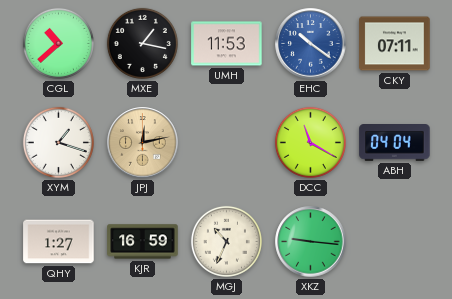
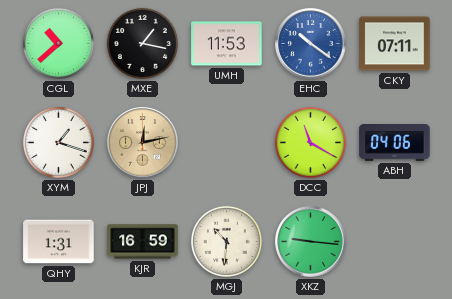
ABH: 04:04 -> 04:06
QHY: 1:27 -> 1:31
MGJ: 10:34 -> 10:31
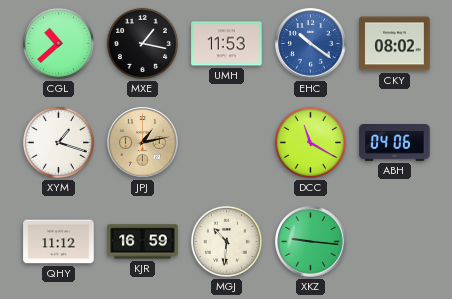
CKY: 07:11 -> 08:02
JPJ: 12:13 -> 1:13
QHY: 1:31 -> 11:12
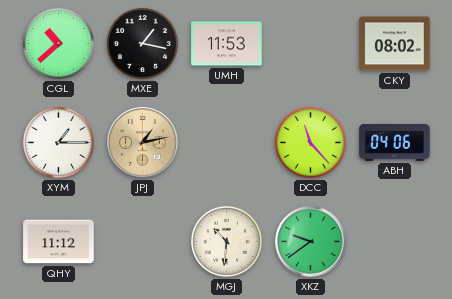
EHC: 10:21 -> none
XYM: 1:18 -> 1:15
DCC: 11:20 -> 11:23
KJR: 16:59 -> none
XKZ: 9:16 -> 9:39
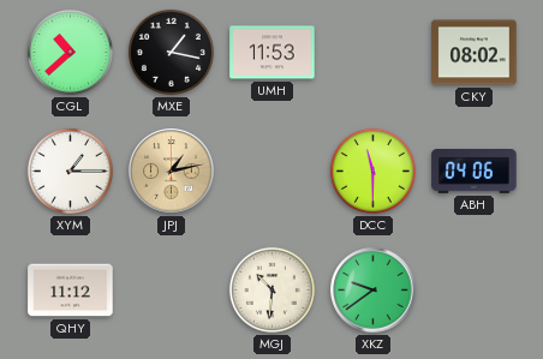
DCC: 11:23 -> 11:30
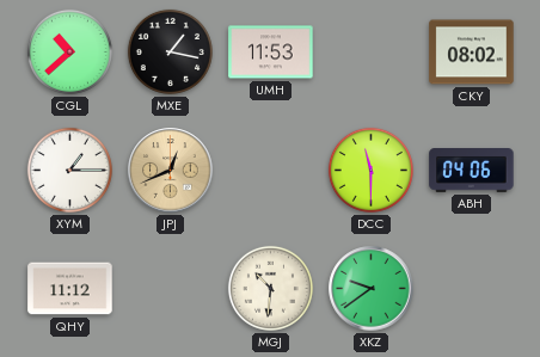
JPJ: 1:13 -> 12:41
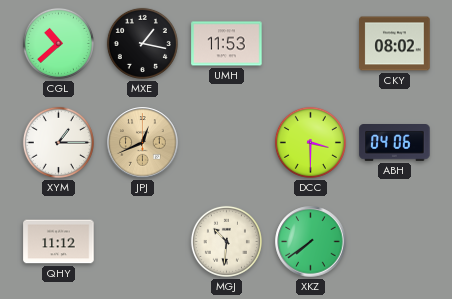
DCC: 11:30 -> 3:30
XKZ: 9:39 -> 7:39
